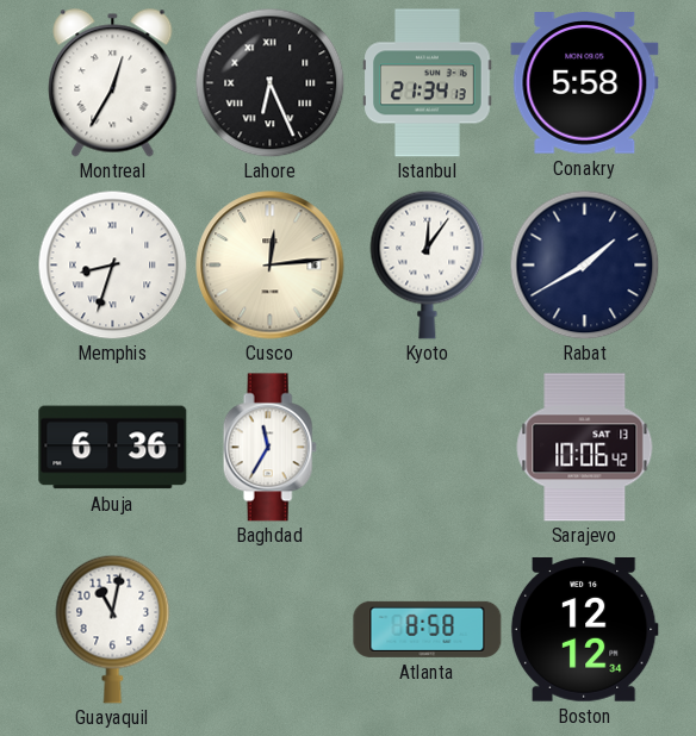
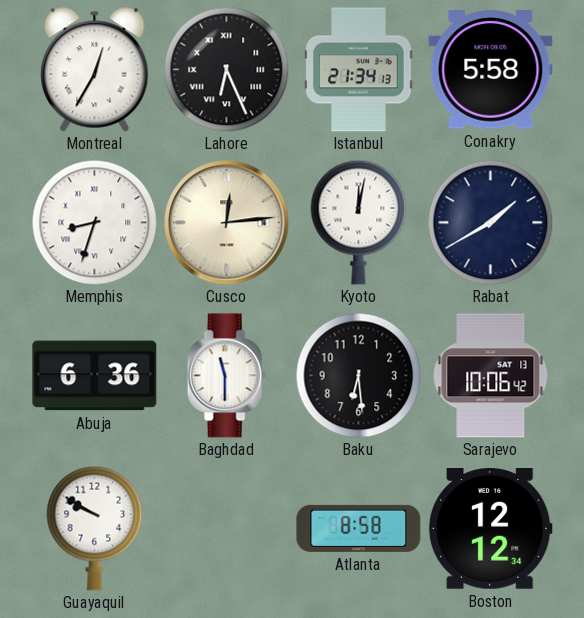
Kyoto: 12:06 -> 12:02
Baghdad: 11:35 -> 11:30
Baku: none -> 6:29
Guayaquil: 11:02 -> 9:50
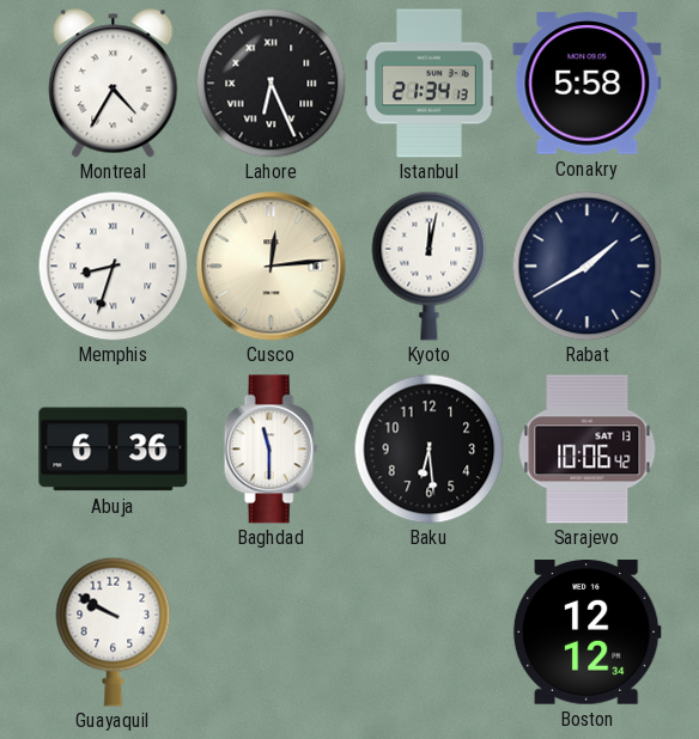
Montreal: 12:35 -> 4:35
Atlanta: 8:58 -> none
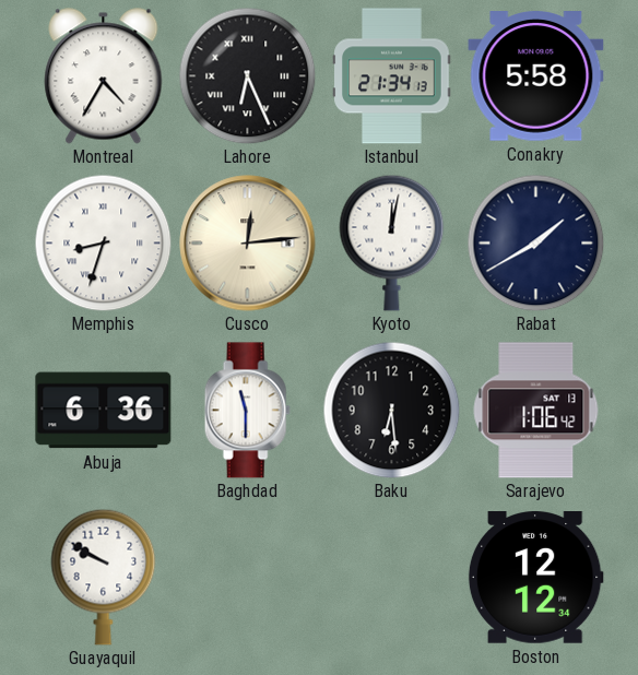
Sarajevo: 10:06 -> 1:06
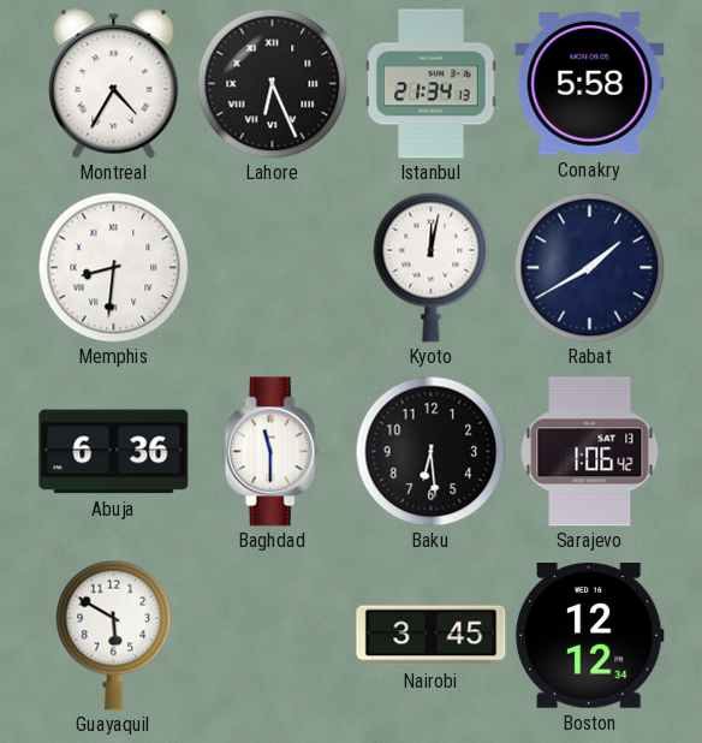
Memphis: 8:33 -> 8:31
Cusco: 12:14 -> none
Guayaquil: 9:50 -> 5:50
Nairobi: none -> 3:45
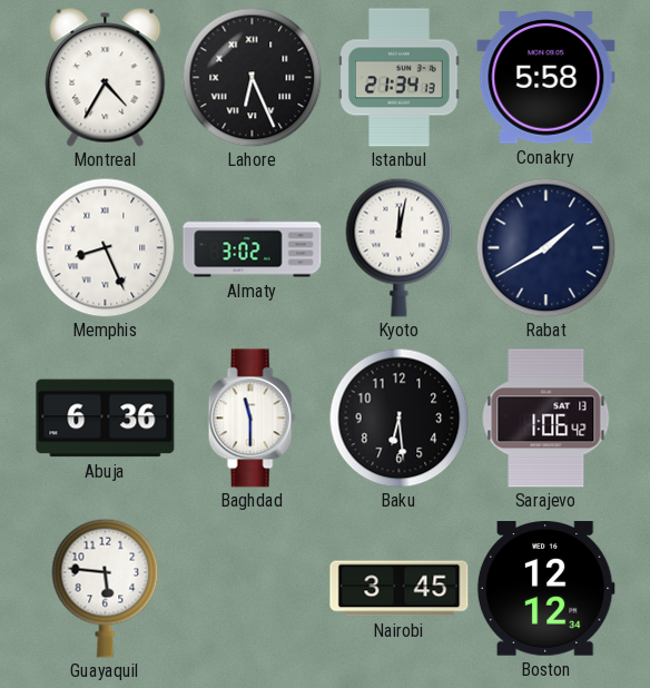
Memphis: 8:31 -> 8:26
Almaty: none -> 3:02
Guayaquil: 5:50 -> 5:46
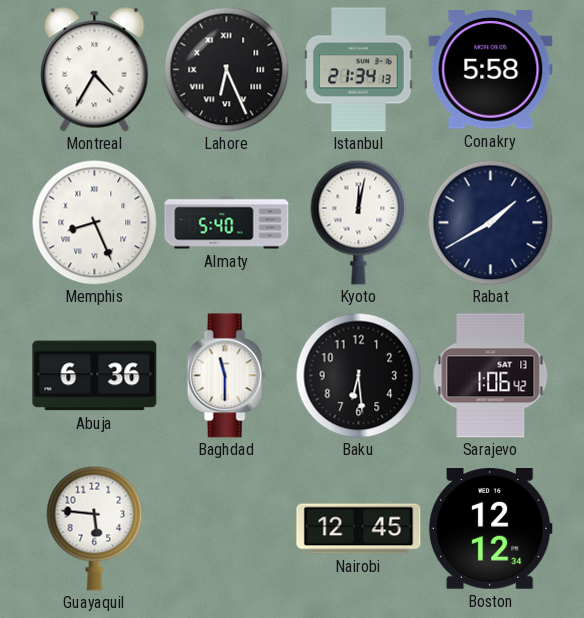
Almaty: 3:02 -> 5:40
Nairobi: 3:45 -> 12:45
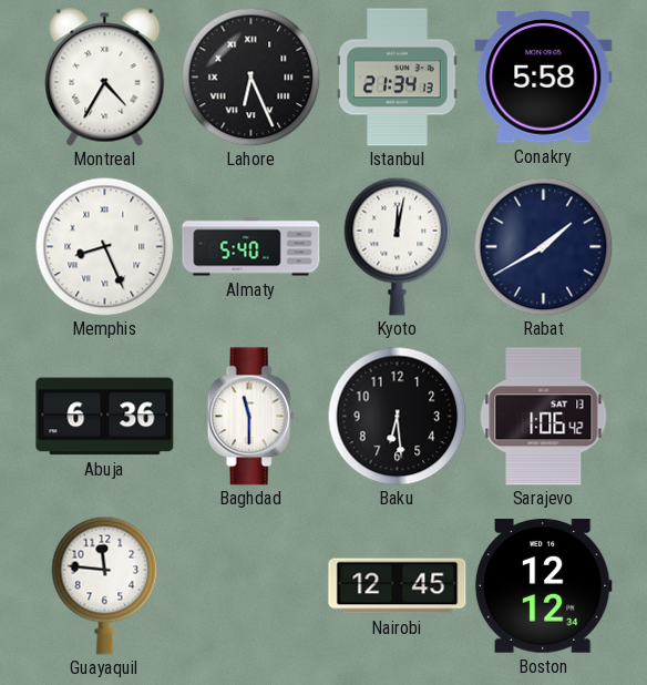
Guayaquil: 5:46 -> 11:46
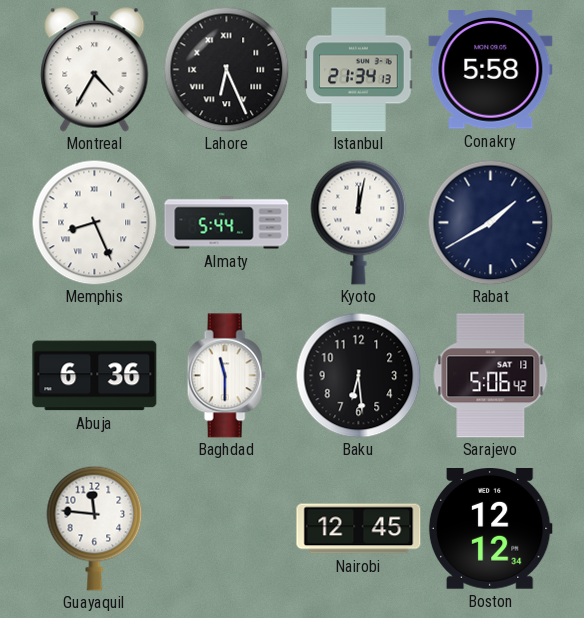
Almaty: 5:40 -> 5:44
Sarajevo: 1:06 -> 5:06
